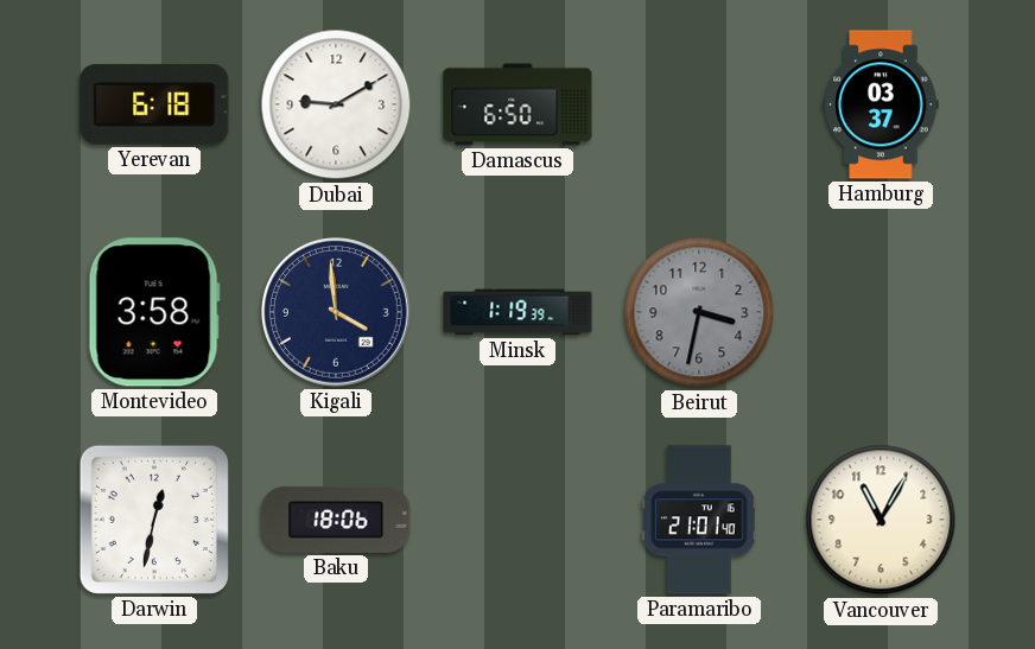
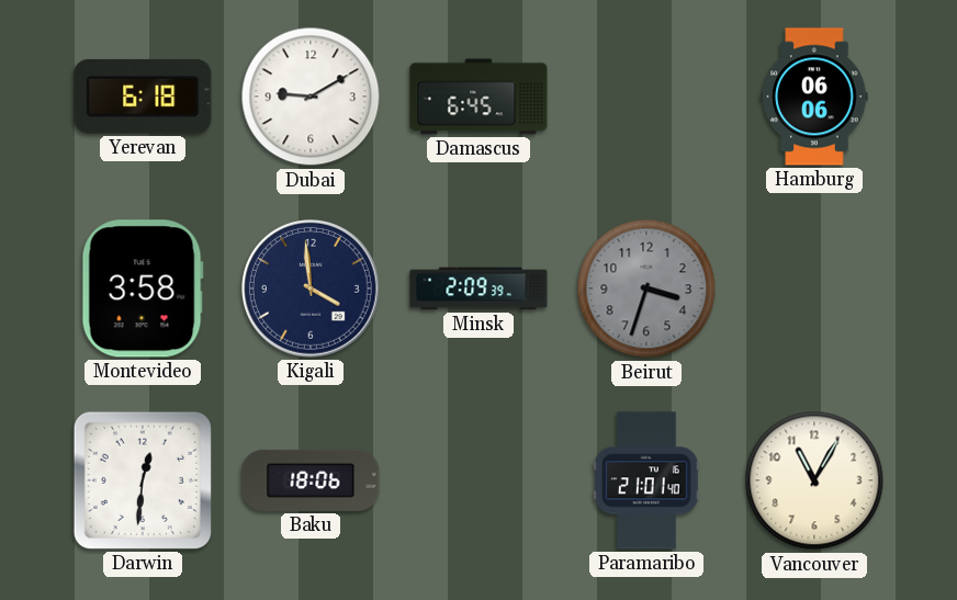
Damascus: 6:50 -> 6:45
Hamburg: 03:37 -> 06:06
Minsk: 1:19 -> 2:09
Beirut: 3:32 -> 3:33
Darwin: 12:32 -> 12:31
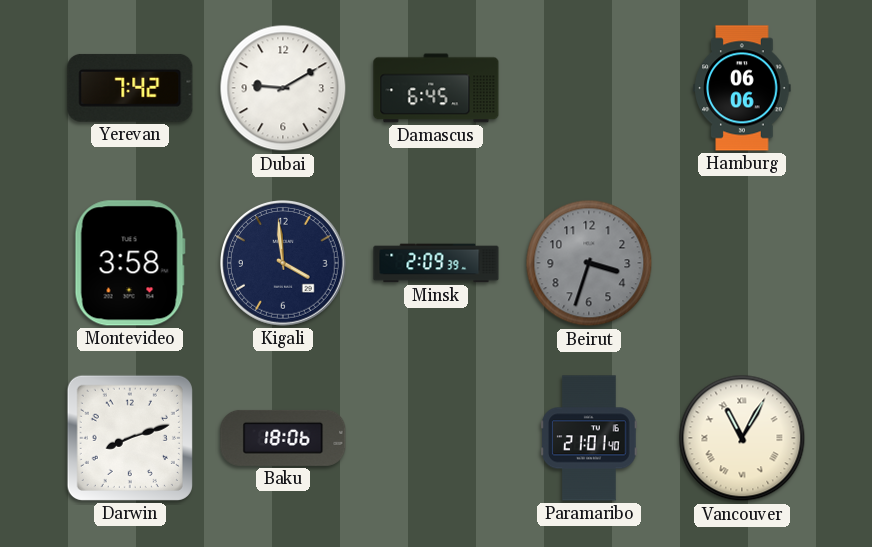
Yerevan: 6:18 -> 7:42
Darwin: 12:31 -> 8:12
Vancouver numerals: Arabic -> Roman
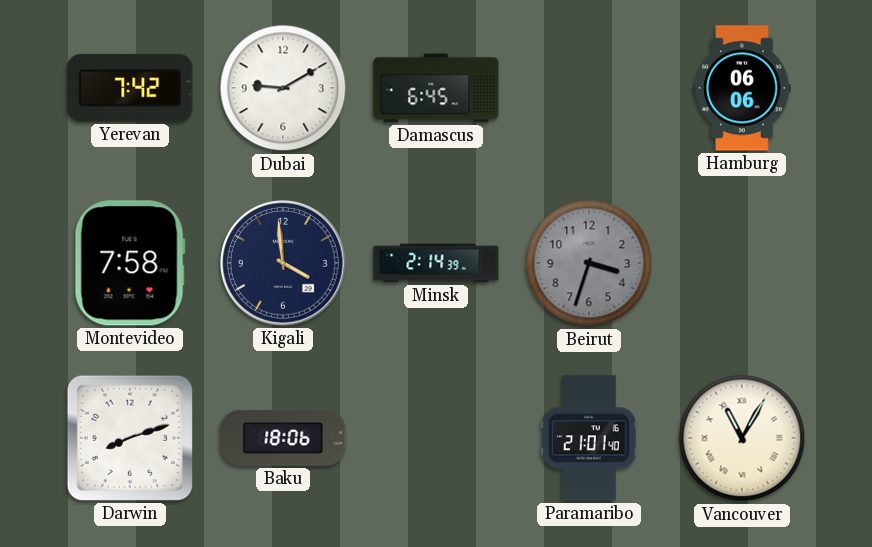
Montevideo: 3:58 -> 7:58
Minsk: 2:09 -> 2:14
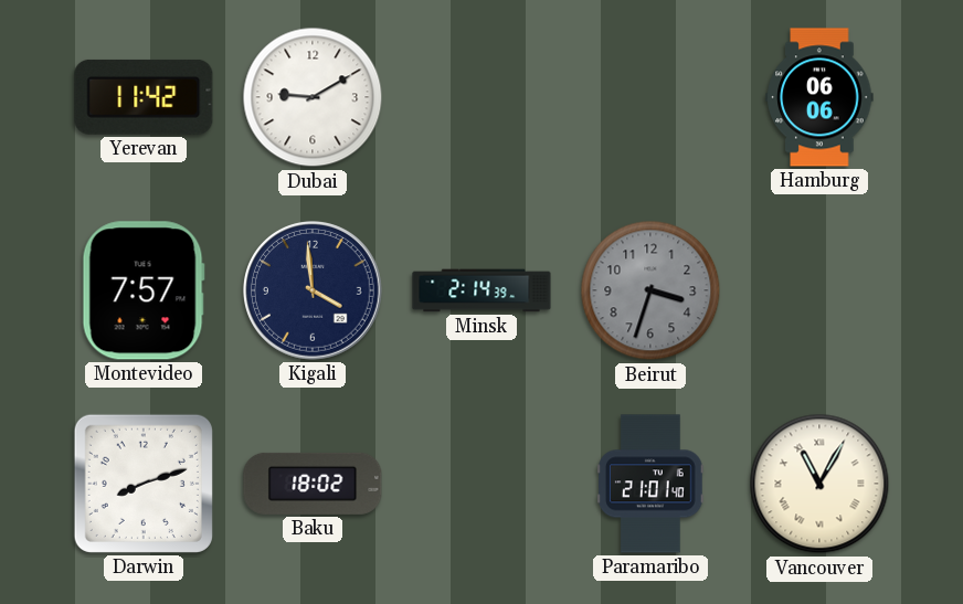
Yerevan: 7:42 -> 11:42
Damascus: 6:45 -> none
Montevideo: 7:58 -> 7:57
Baku: 18:06 -> 18:02
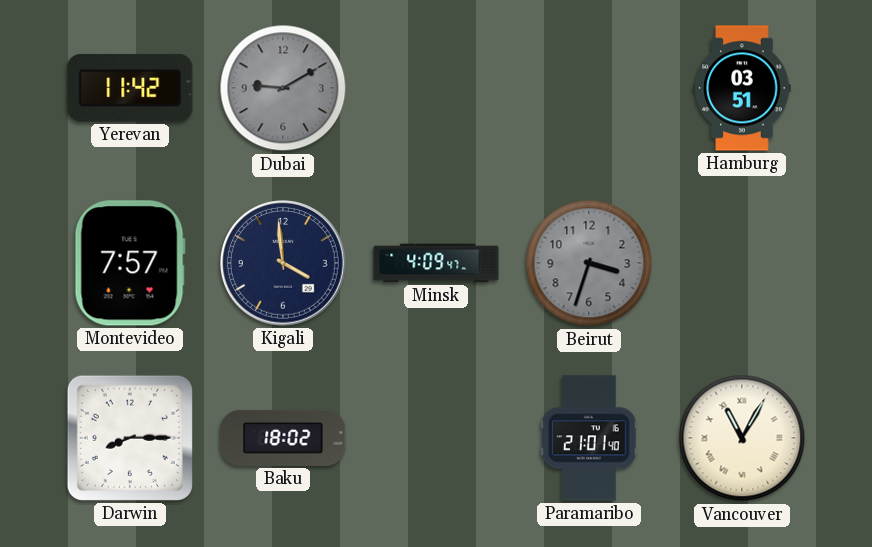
Dubai dial: white -> grey
Hamburg: 06:06 -> 03:51
Minsk: 2:14 -> 4:09
Darwin: 8:12 -> 8:15
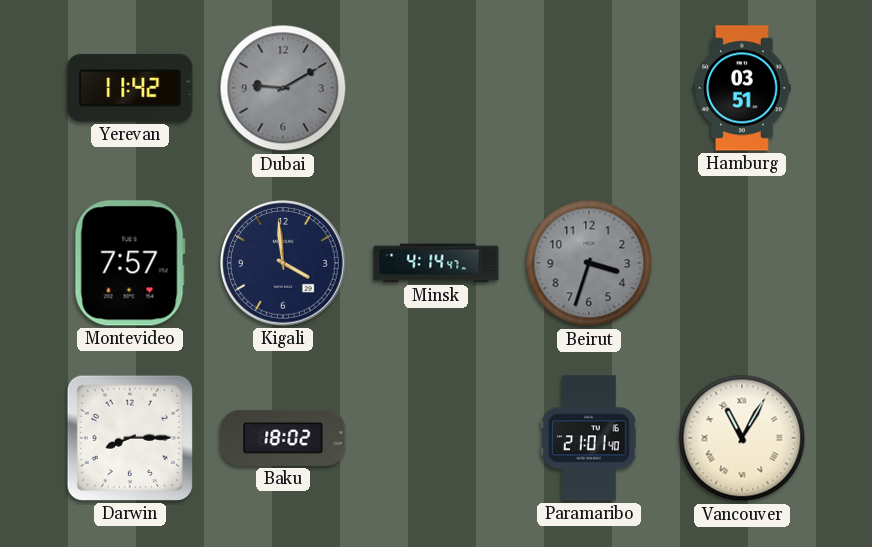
Minsk: 4:09 -> 4:14
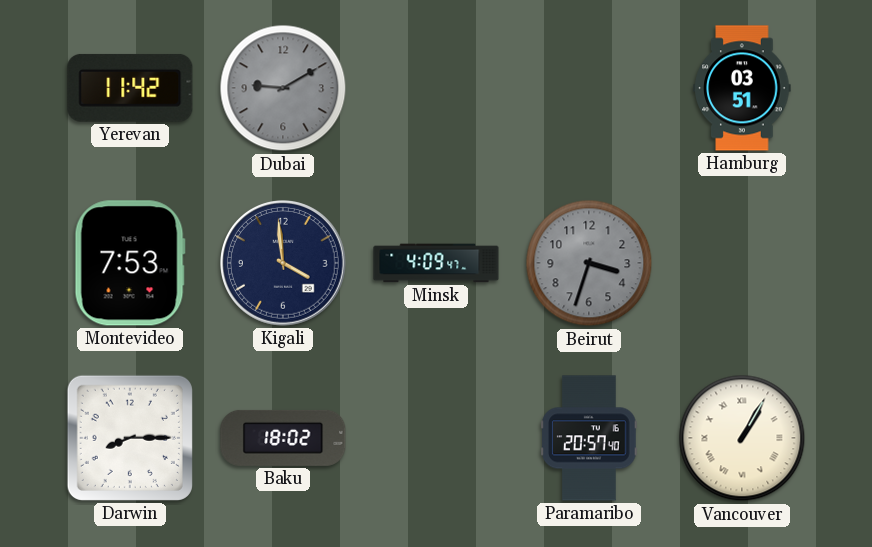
Montevideo: 7:57 -> 7:53
Minsk: 4:14 -> 4:09
Paramaribo: 21:01 -> 20:57
Vancouver: 11:05 -> 1:05
